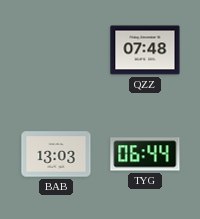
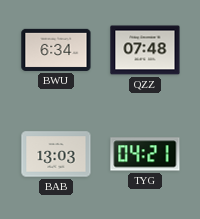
BWU: none -> 6:34
TYG: 06:44 -> 04:21
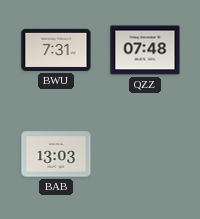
BWU: 6:34 -> 7:31
TYG: 04:21 -> none
